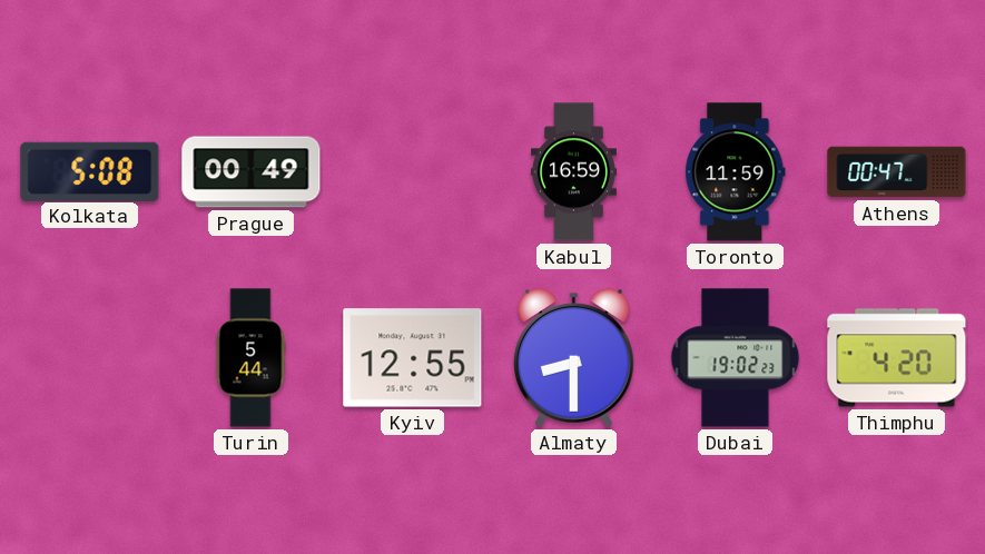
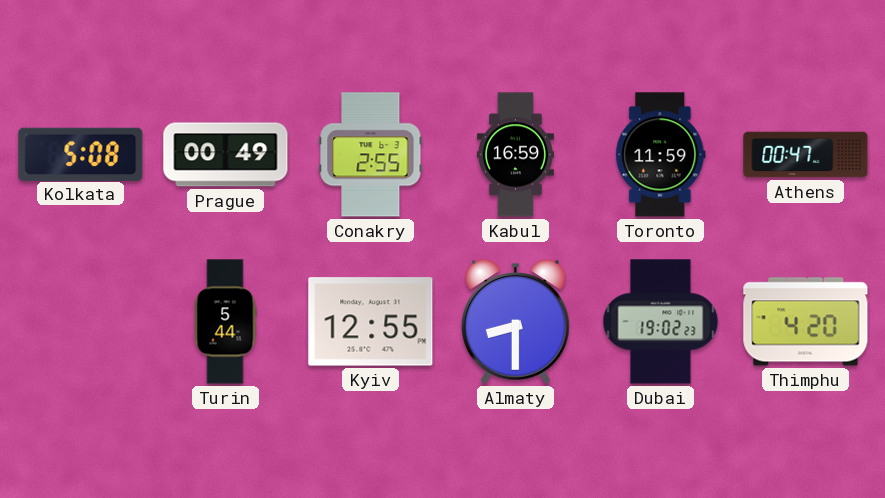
Conakry: none -> 2:55
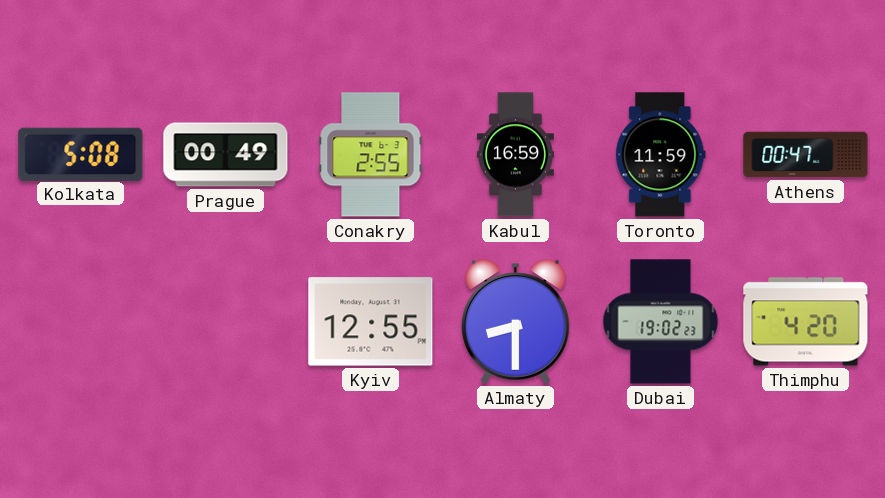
Turin: 5:44 -> none
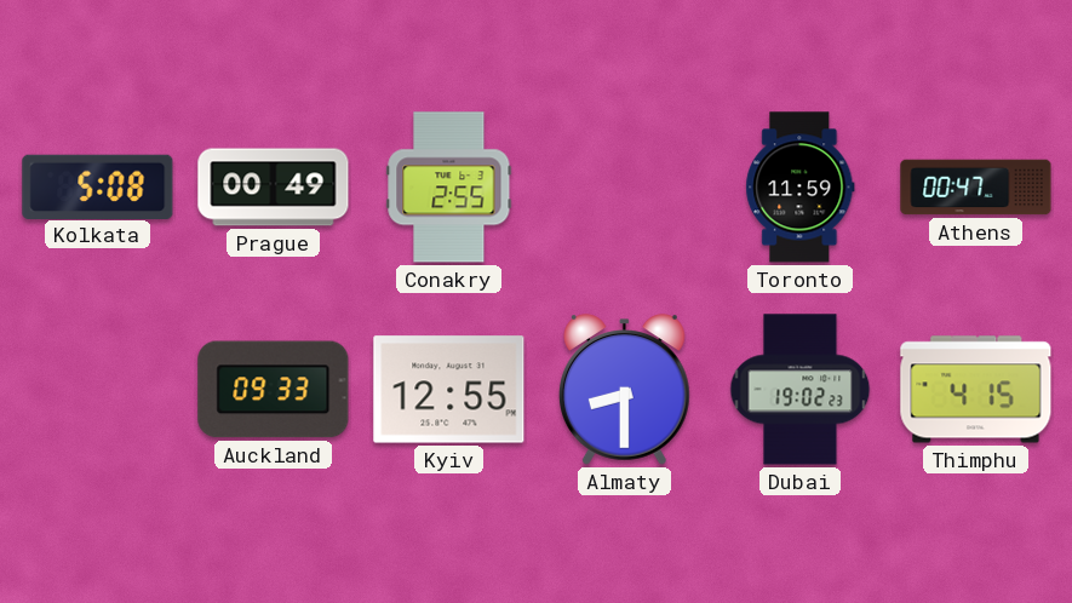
Kabul: 16:59 -> none
Auckland: none -> 09:33
Thimphu: 4:20 -> 4:15
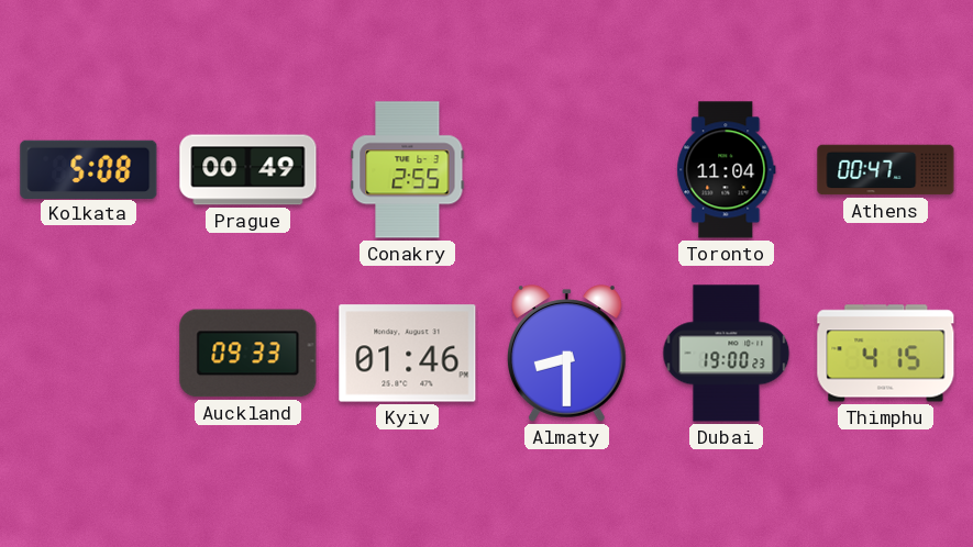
Toronto: 11:59 -> 11:04
Kyiv: 12:55 -> 01:46
Dubai: 19:02 -> 19:00
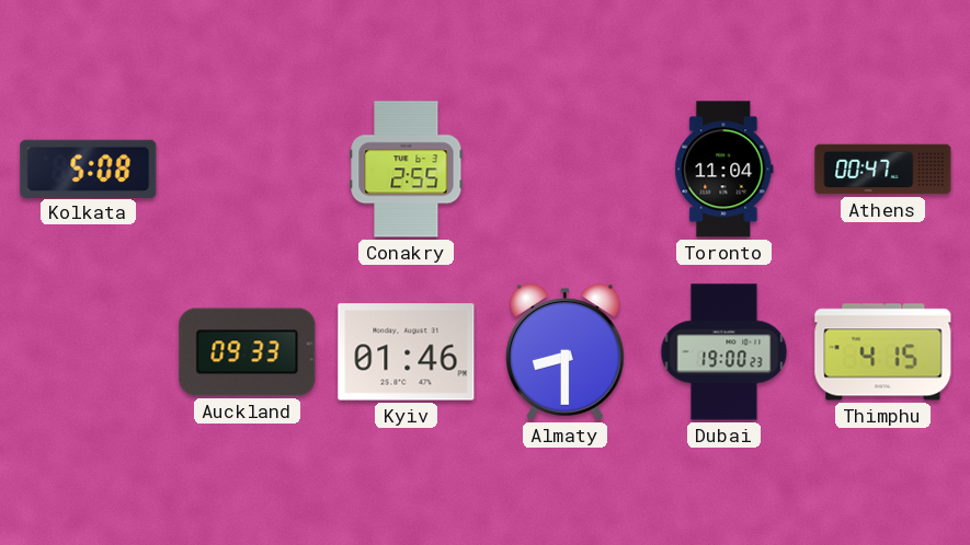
Prague: 00:49 -> none
